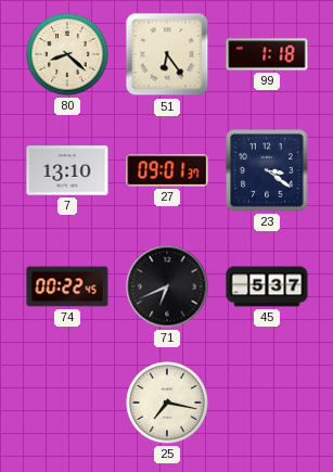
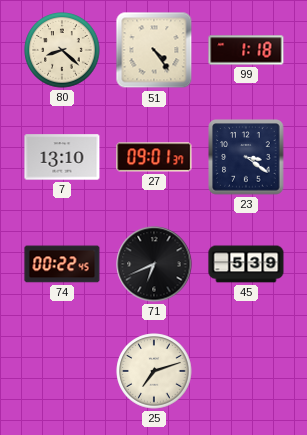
51: 6:24 -> 4:24
45: 5:37 -> 5:39
25: 7:17 -> 7:12
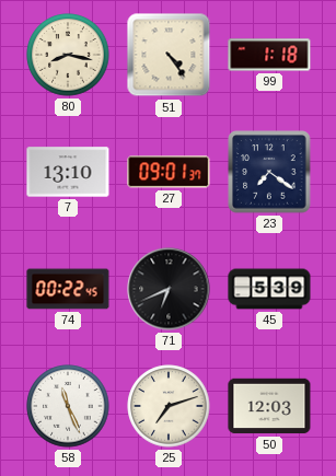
80: 8:22 -> 8:17
23: 3:21 -> 7:21
58: none -> 11:26
50: none -> 12:03
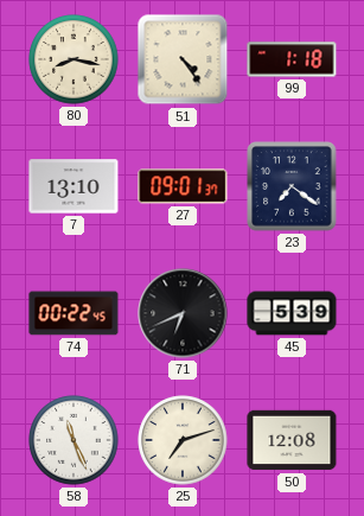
50: 12:03 -> 12:08
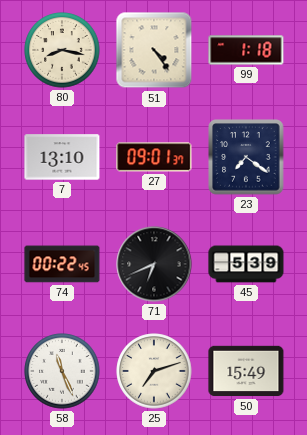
50: 12:08 -> 15:49
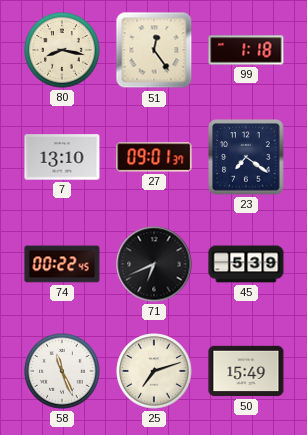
51: 4:24 -> 12:24
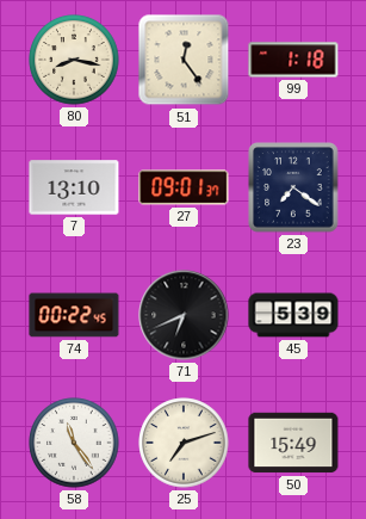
58: 11:26 -> 11:24
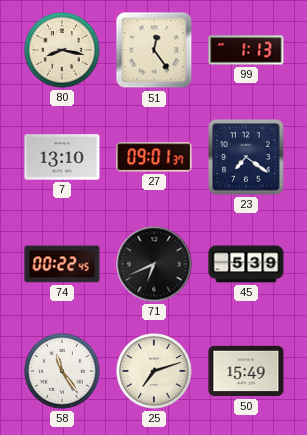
99: 1:18 -> 1:13
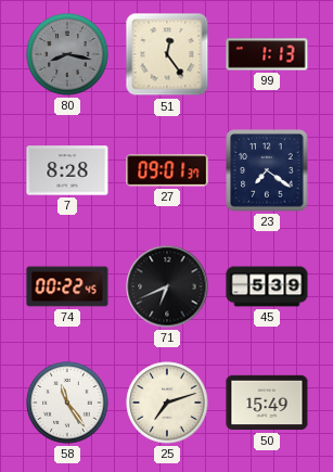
80 dial: cream -> grey
7: 13:10 -> 8:28
